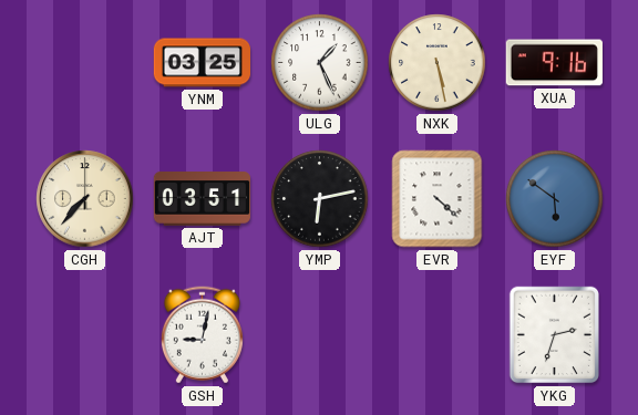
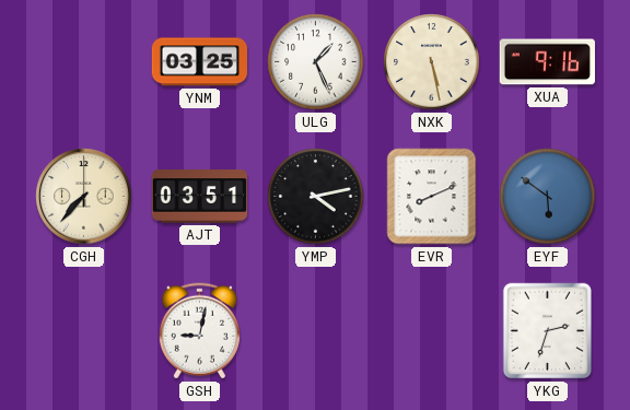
YMP: 6:13 -> 4:13
EVR: 4:22 -> 8:11
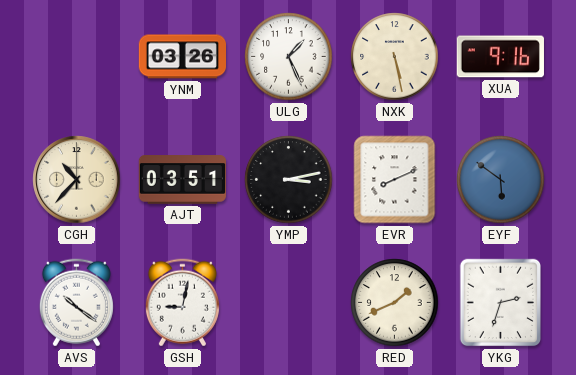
YNM: 03:25 -> 03:26
CGH: 7:37 -> 10:37
YMP: 4:13 -> 3:13
AVS: none -> 10:21
RED: none -> 1:41
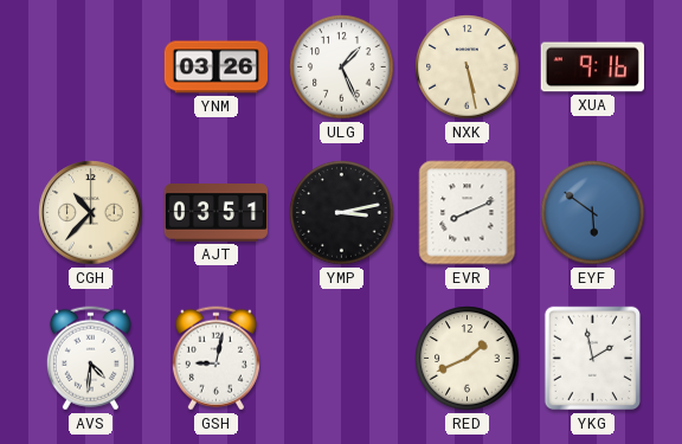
AVS: 10:21 -> 4:31
YKG: 2:33 -> 1:58
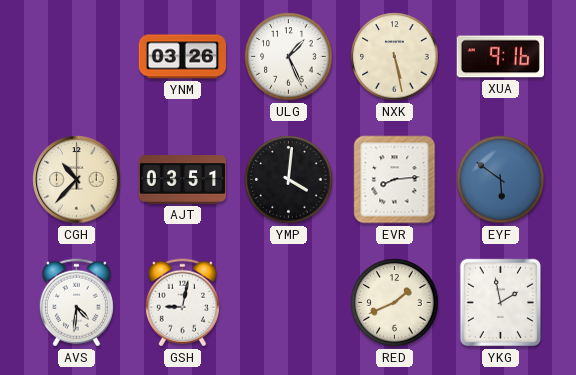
YMP: 3:13 -> 4:01
EVR: 8:11 -> 8:14
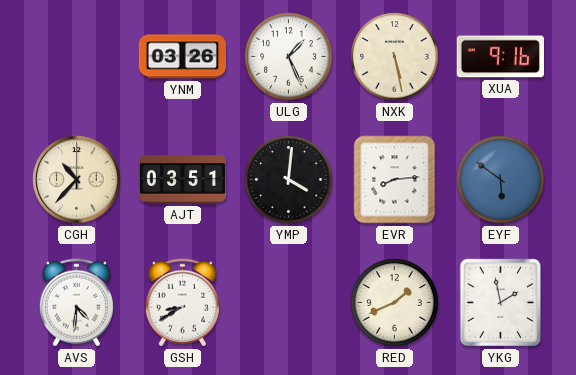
GSH: 9:02 -> 8:40
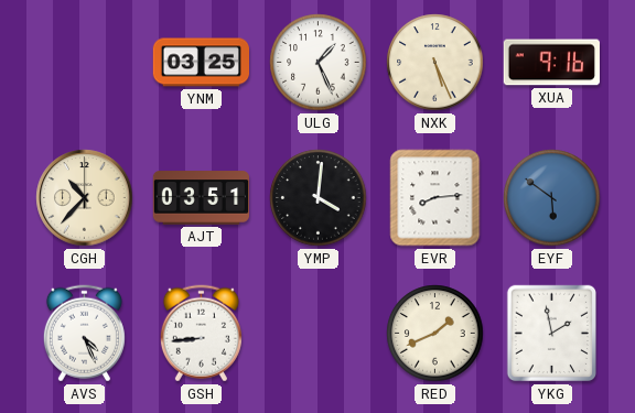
YNM: 03:26 -> 03:25
NXK: 5:28 -> 5:26
AVS: 4:31 -> 4:26
GSH: 8:40 -> 8:44
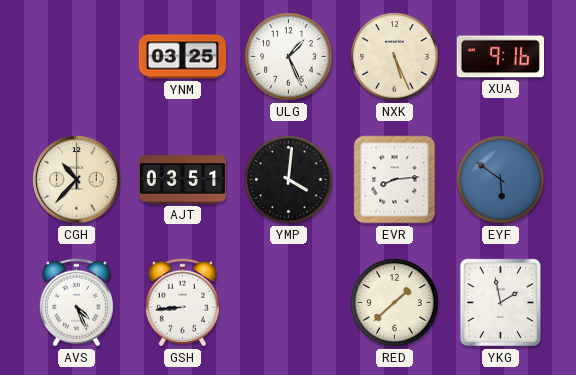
RED: 1:41 -> 1:38
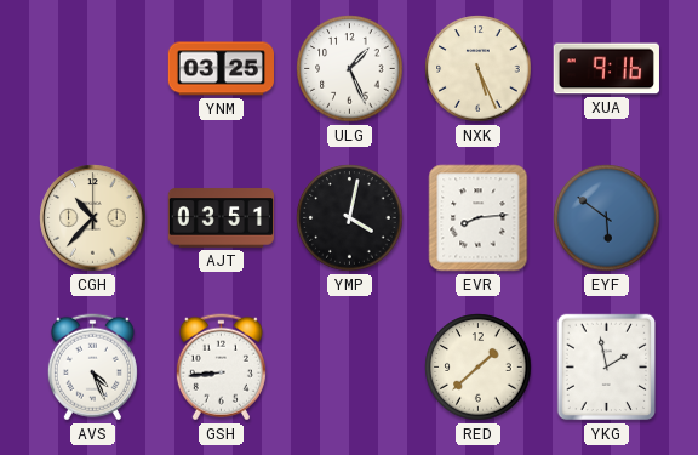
YMP: 4:01 -> 4:02
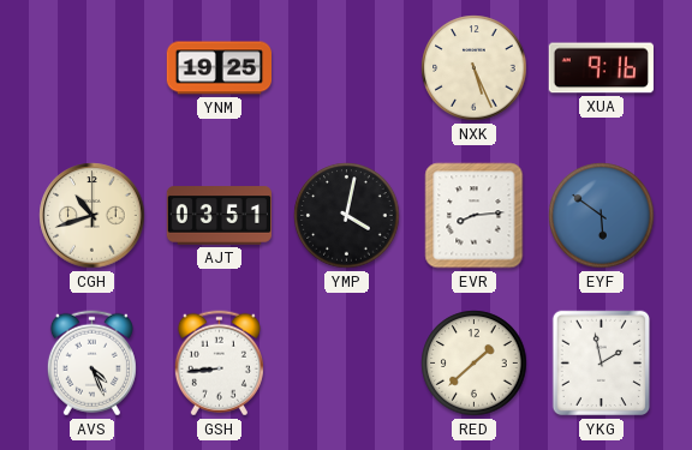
YNM: 03:25 -> 19:25
ULG: 1:26 -> none
CGH: 10:37 -> 10:42
